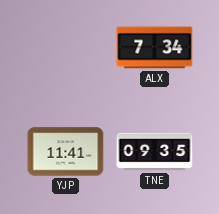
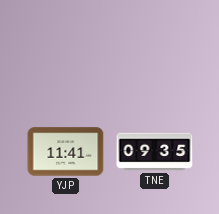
ALX: 7:34 -> none
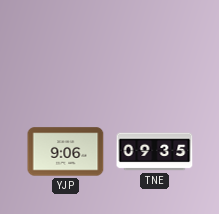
YJP: 11:41 -> 9:06
